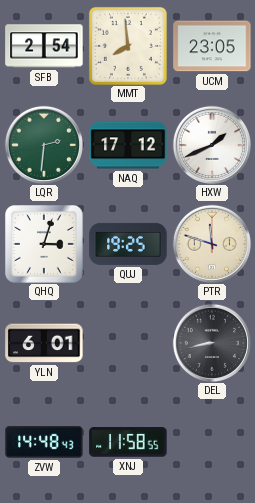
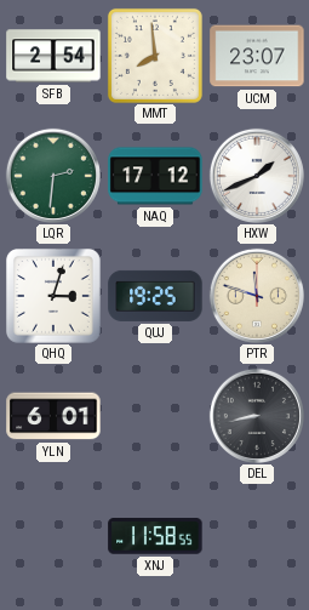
UCM: 23:05 -> 23:07
ZVW: 14:48 -> none
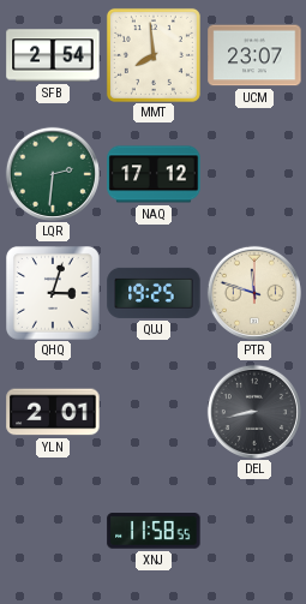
HXW: 1:41 -> none
YLN: 6:01 -> 2:01
